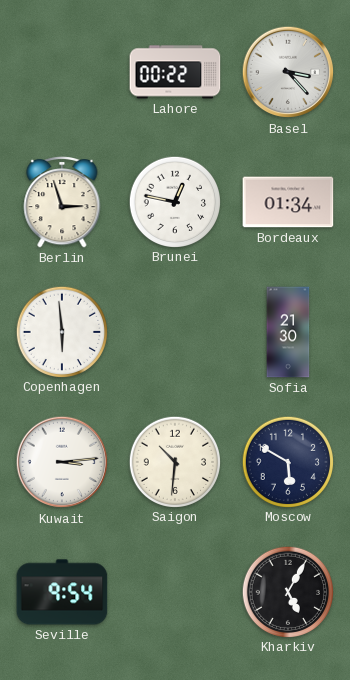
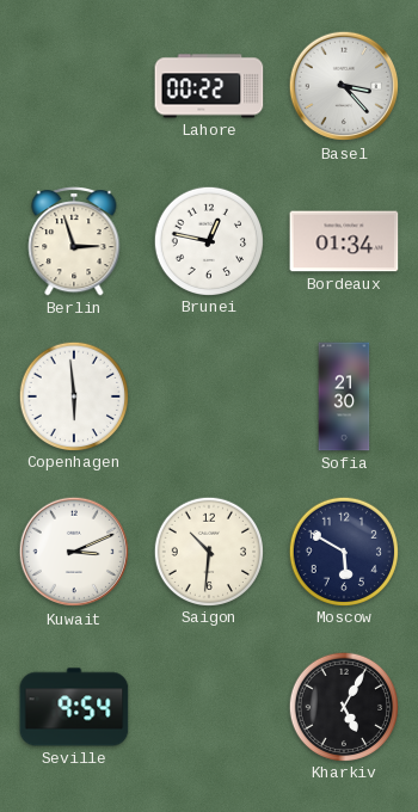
Kuwait: 3:14 -> 3:11
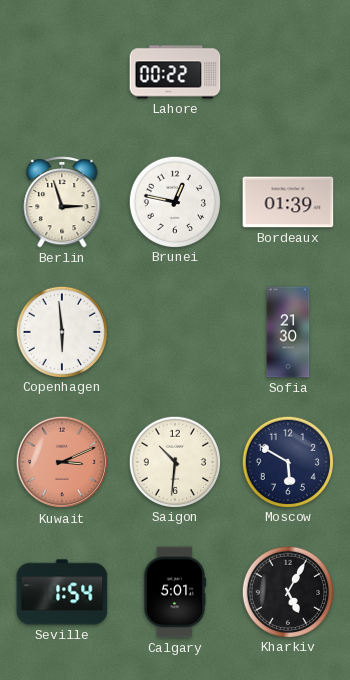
Basel: 3:23 -> none
Bordeaux: 01:34 -> 01:39
Kuwait dial: white -> salmon
Seville: 9:54 -> 1:54
Calgary: none -> 5:01
